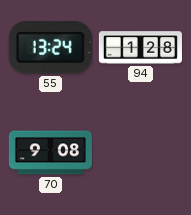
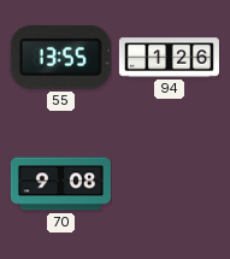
55: 13:24 -> 13:55
94: 1:28 -> 1:26
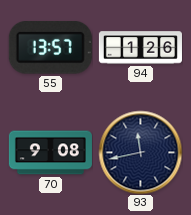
55: 13:55 -> 13:57
93: none -> 11:43
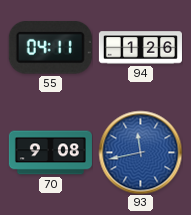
55: 13:57 -> 04:11
93 dial: navy -> blue
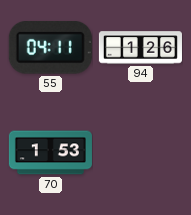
70: 9:08 -> 1:53
93: 11:43 -> none
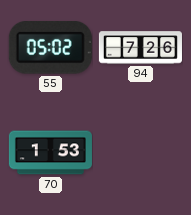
55: 04:11 -> 05:02
94: 1:26 -> 7:26
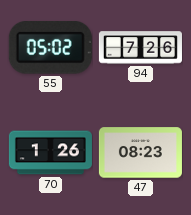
70: 1:53 -> 1:26
47: none -> 08:23
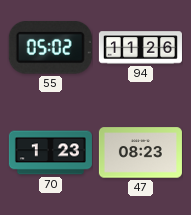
94: 7:26 -> 11:26
70: 1:26 -> 1:23
